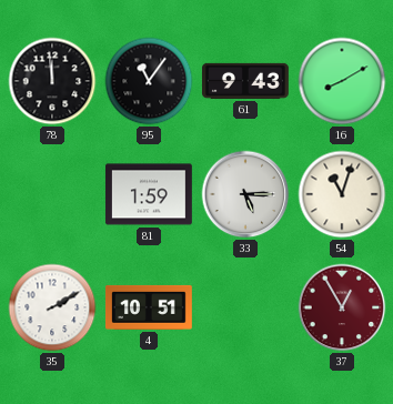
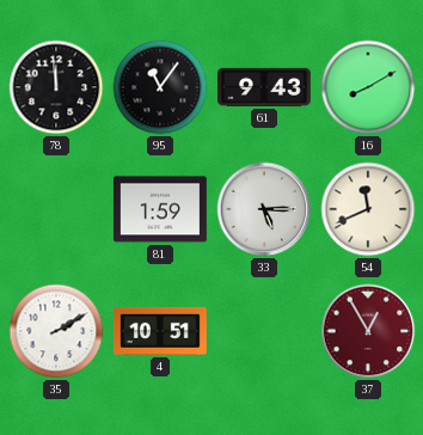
54: 11:03 -> 11:41
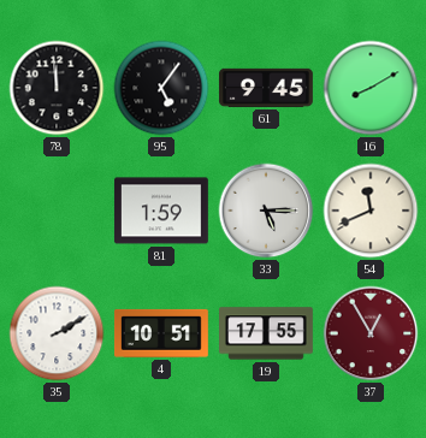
95: 11:06 -> 5:06
61: 9:43 -> 9:45
19: none -> 17:55
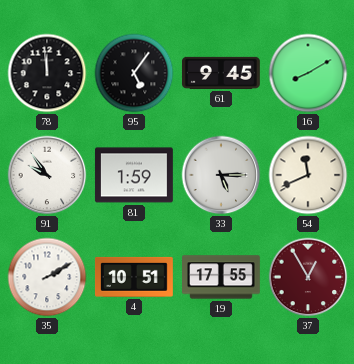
91: none -> 9:54
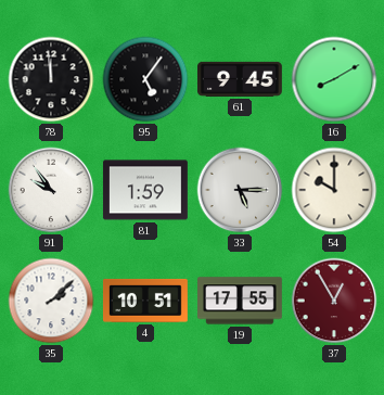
54: 11:41 -> 10:00
35: 2:10 -> 2:08
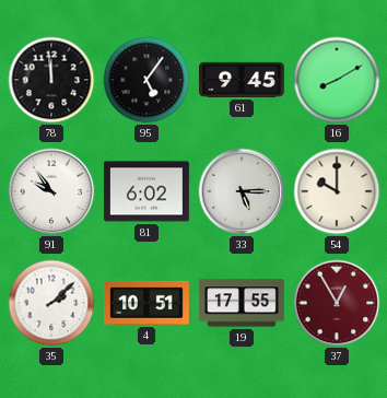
81: 1:59 -> 6:02
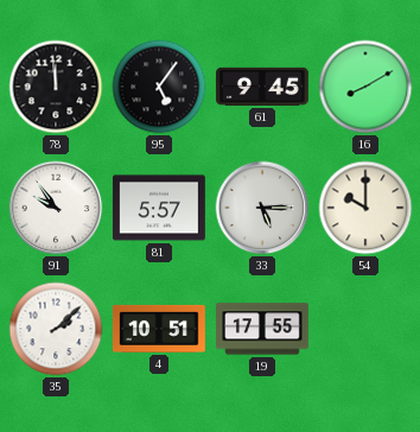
81: 6:02 -> 5:57
37: 12:55 -> none
